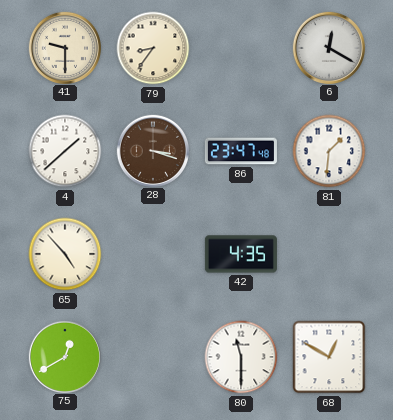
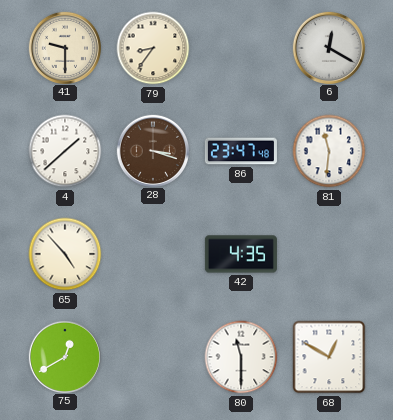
81: 1:31 -> 11:31
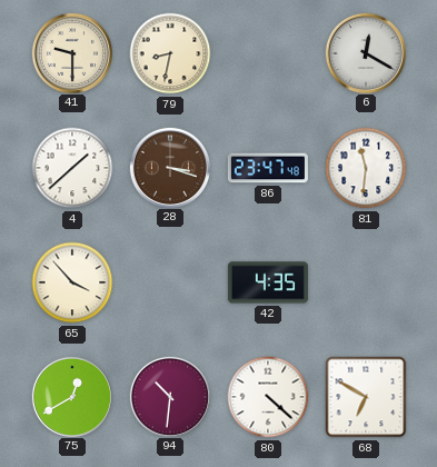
79: 8:36 -> 8:32
65: 4:53 -> 3:53
94: none -> 10:31
80: 11:30 -> 4:22
68: 12:50 -> 6:50
